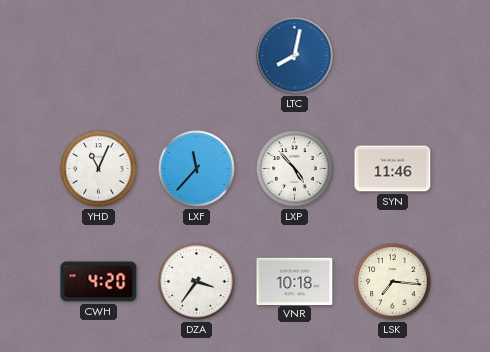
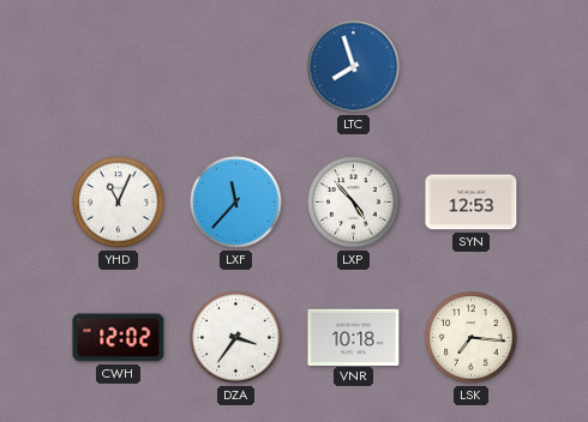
LTC: 8:02 -> 7:57
SYN: 11:46 -> 12:53
CWH: 4:20 -> 12:02
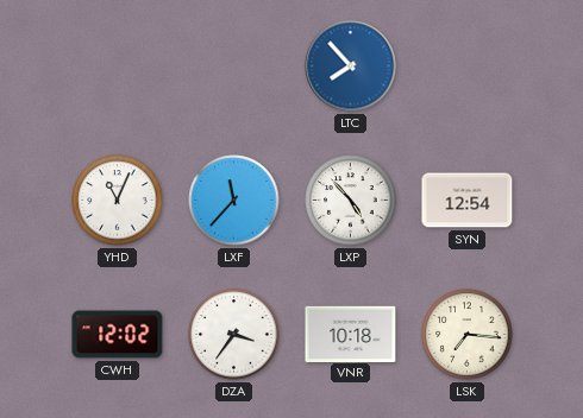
LTC: 7:57 -> 7:53
SYN: 12:53 -> 12:54
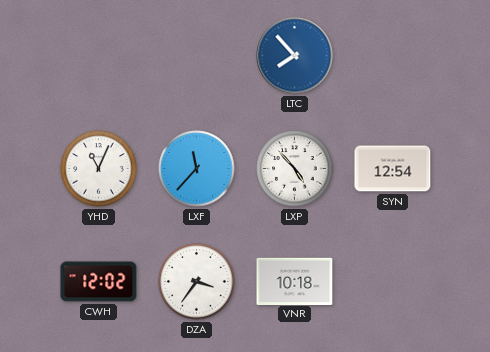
LSK: 7:16 -> none
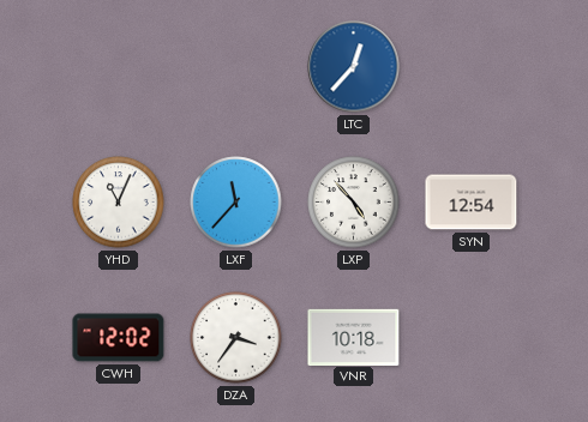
LTC: 7:53 -> 12:37
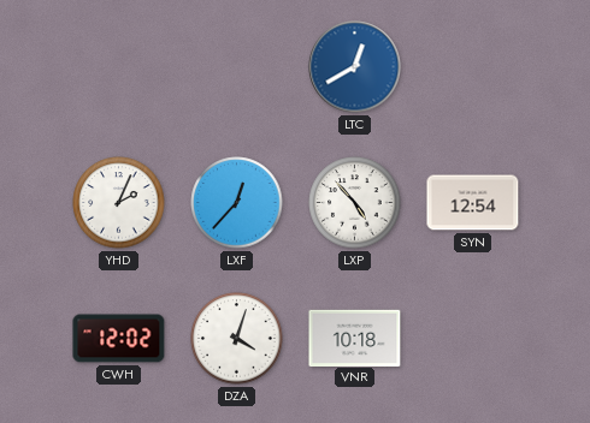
LTC: 12:37 -> 12:40
YHD: 11:04 -> 2:04
LXF: 11:37 -> 12:37
DZA: 3:36 -> 4:03
